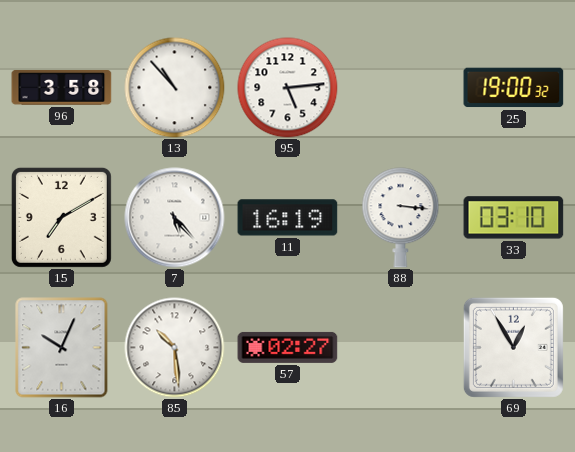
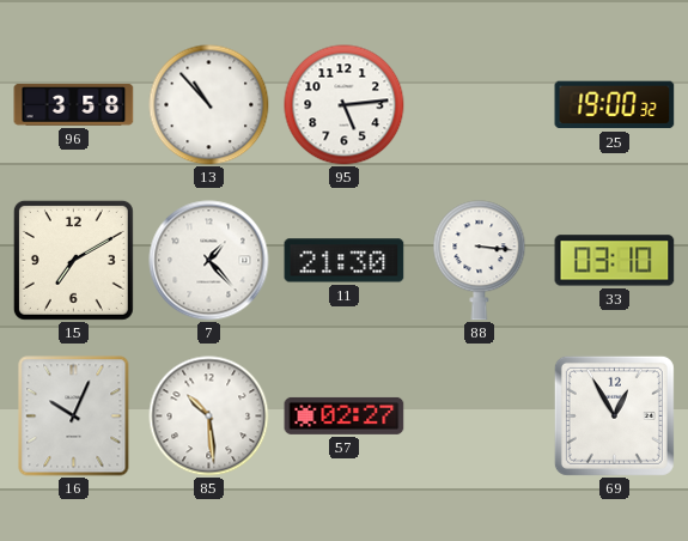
7: 5:23 -> 1:23
11: 16:19 -> 21:30
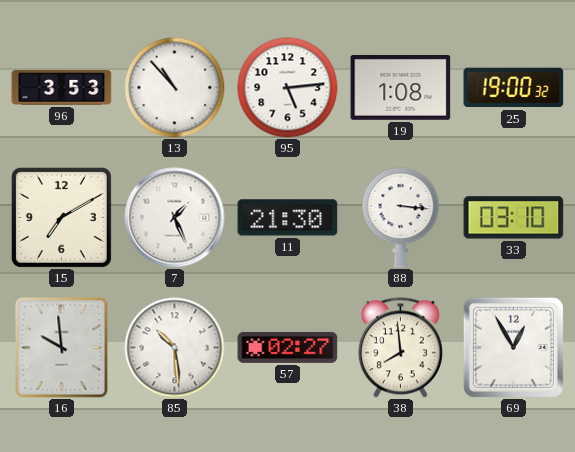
96: 3:58 -> 3:53
19: none -> 1:08
7: 1:23 -> 1:26
16: 10:04 -> 9:59
38: none -> 7:59
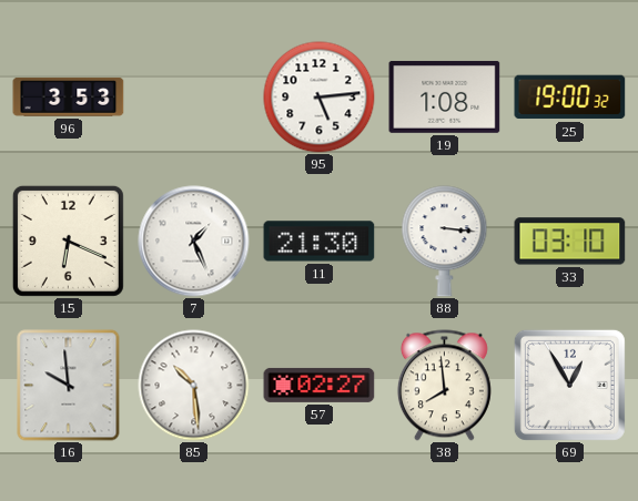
13: 10:53 -> none
15: 7:10 -> 6:19
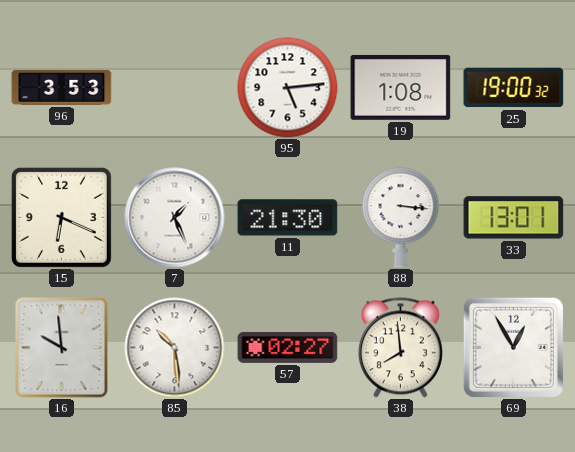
33: 03:10 -> 13:01
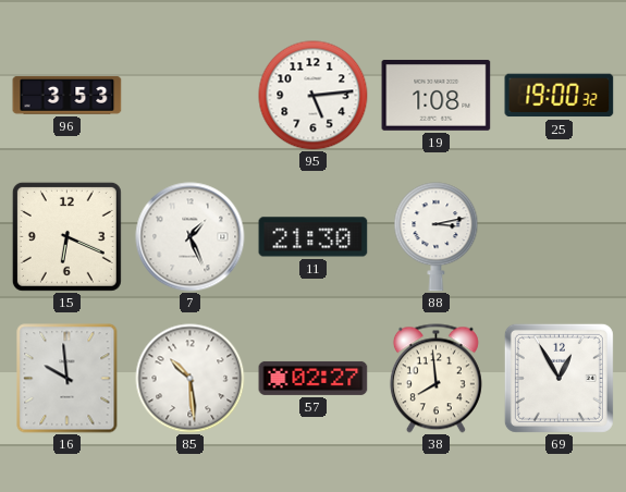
88: 3:16 -> 3:13
33: 13:01 -> none
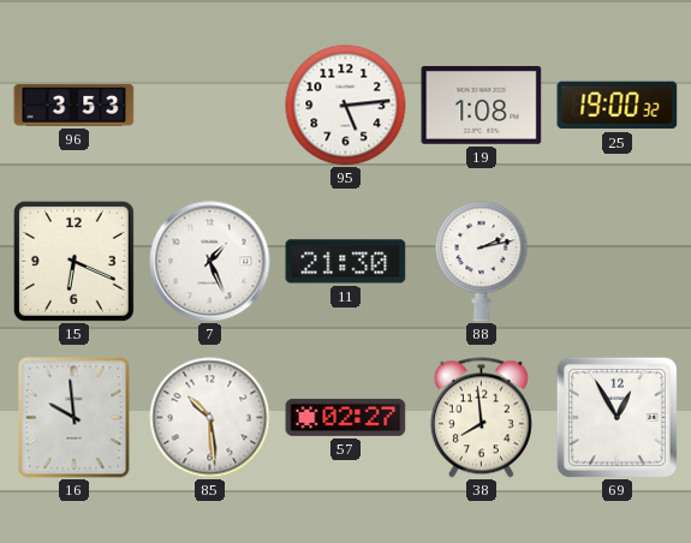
88: 3:13 -> 2:13
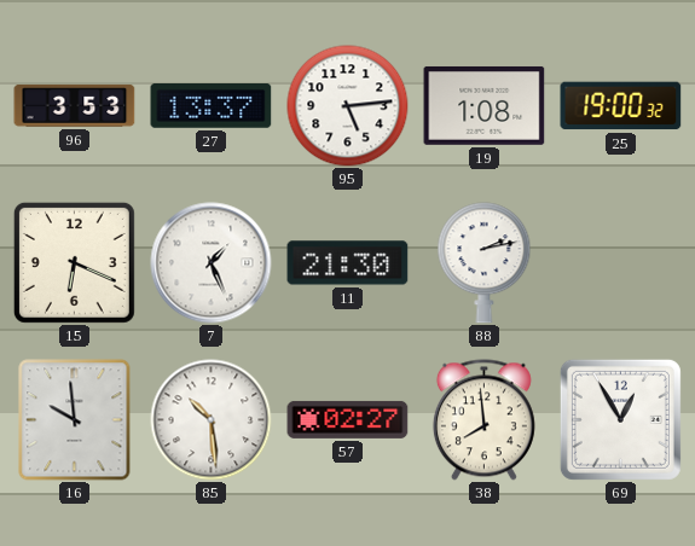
27: none -> 13:37
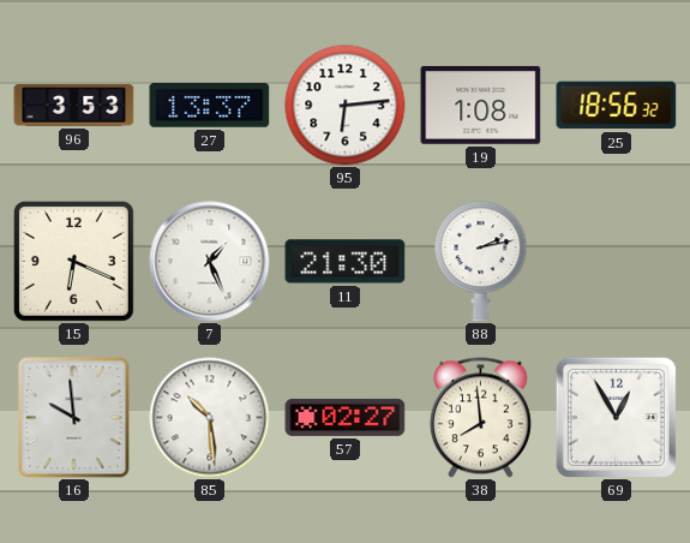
95: 5:14 -> 6:14
25: 19:00 -> 18:56
